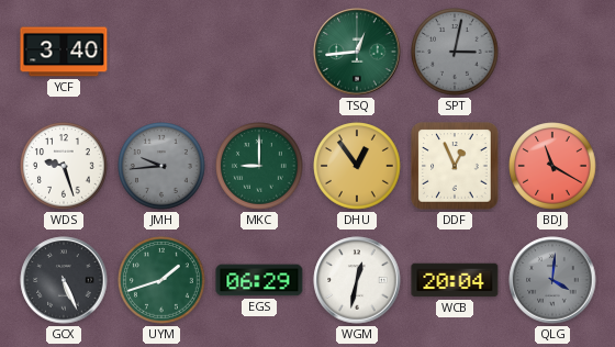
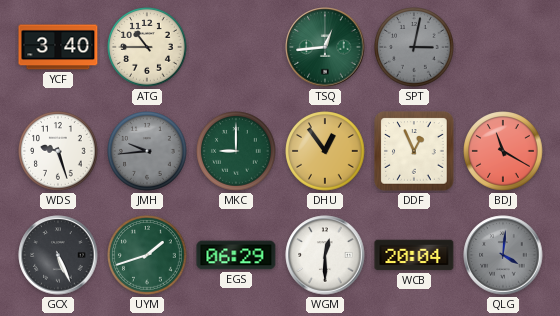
ATG: none -> 10:45
WGM: 12:32 -> 12:30
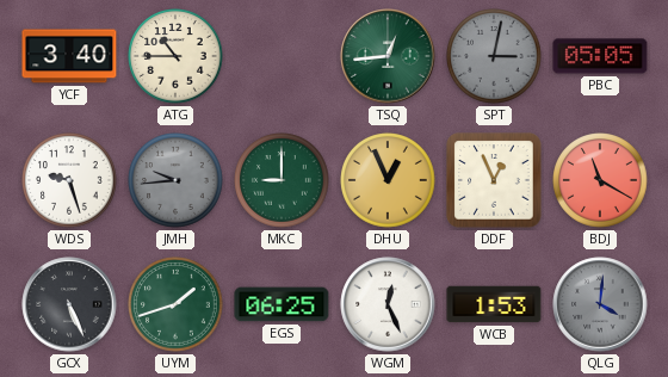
PBC: none -> 05:05
DHU: 12:54 -> 12:56
EGS: 06:29 -> 06:25
WGM: 12:30 -> 12:26
WCB: 20:04 -> 1:53
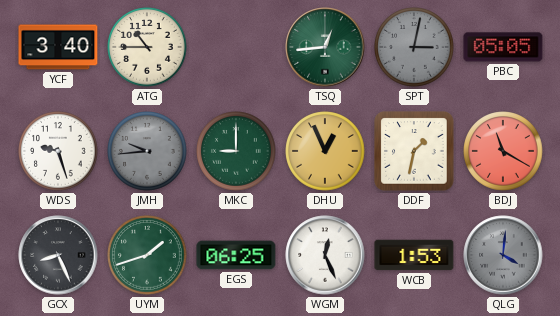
DDF: 12:56 -> 1:32
GCX: 5:26 -> 8:26
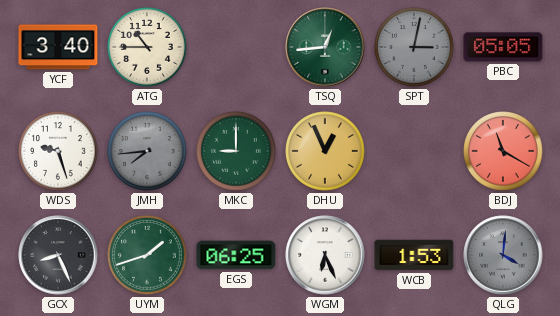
JMH: 9:44 -> 7:44
DDF: 1:32 -> none
WGM: 12:26 -> 6:26
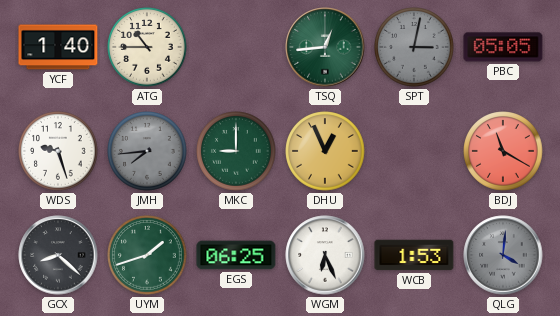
YCF: 3:40 -> 1:40
GCX: 8:26 -> 8:22
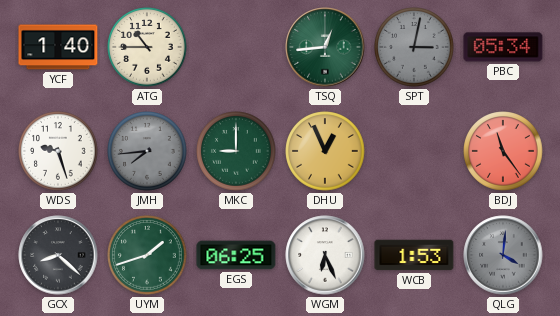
PBC: 05:05 -> 05:34
BDJ: 11:20 -> 11:24
